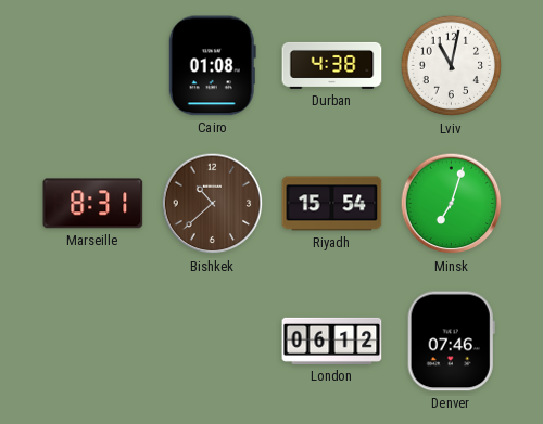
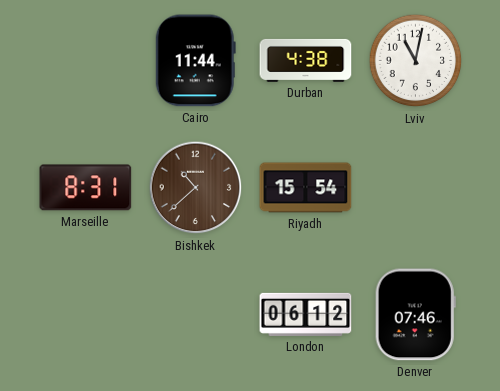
Cairo: 01:08 -> 11:44
Minsk: 7:03 -> none
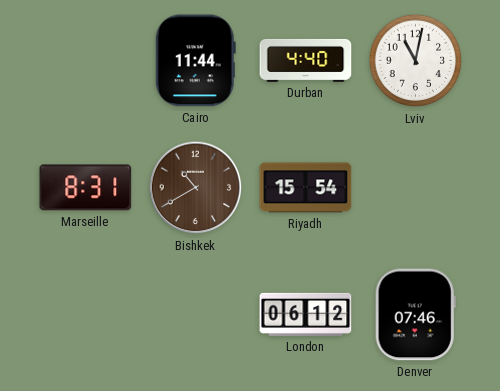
Durban: 4:38 -> 4:40
Bishkek: 10:38 -> 10:40
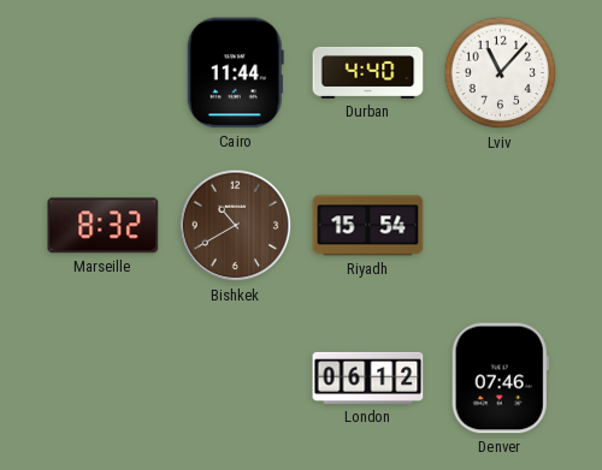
Lviv: 11:02 -> 11:07
Marseille: 8:31 -> 8:32
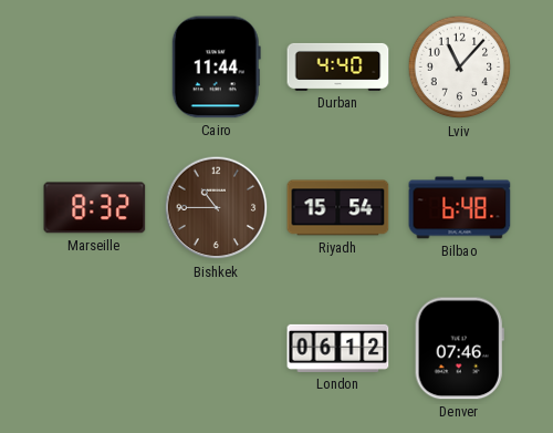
Bishkek: 10:40 -> 10:45
Bilbao: none -> 6:48
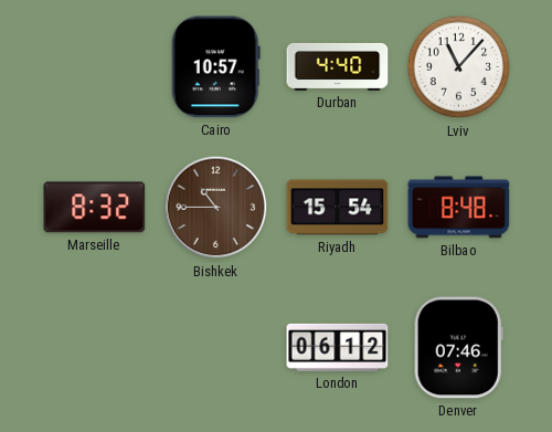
Cairo: 11:44 -> 10:57
Bilbao: 6:48 -> 8:48
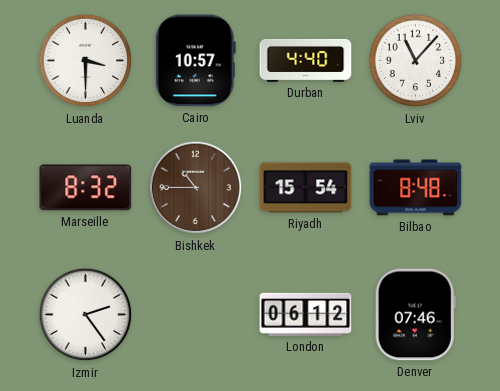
Luanda: none -> 3:30
Izmir: none -> 2:24
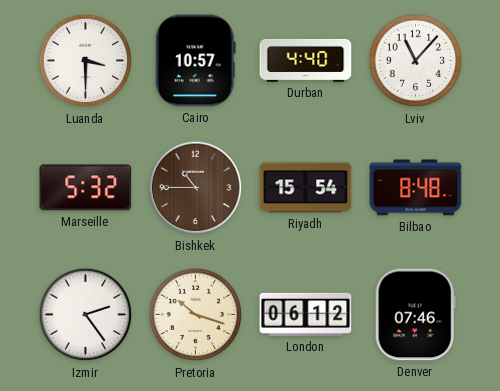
Marseille: 8:32 -> 5:32
Pretoria: none -> 10:18
